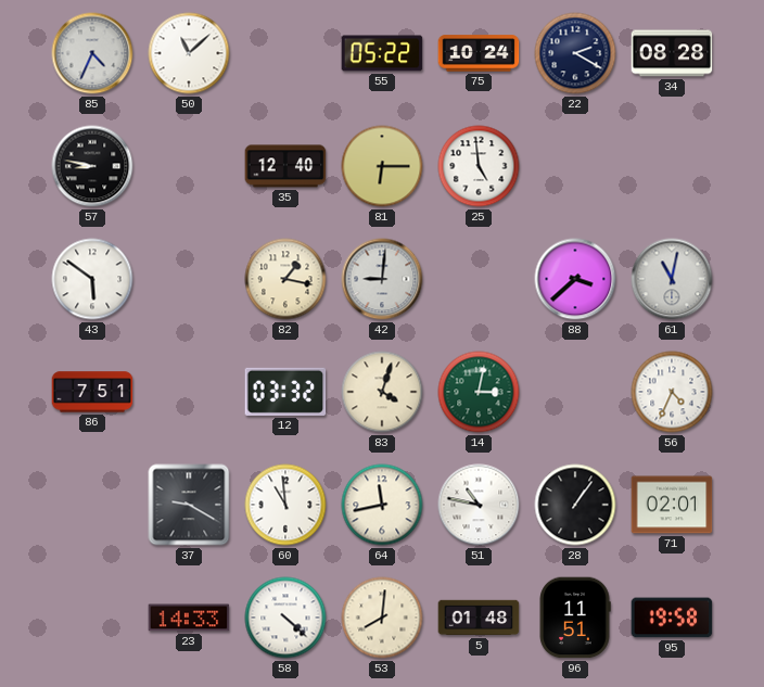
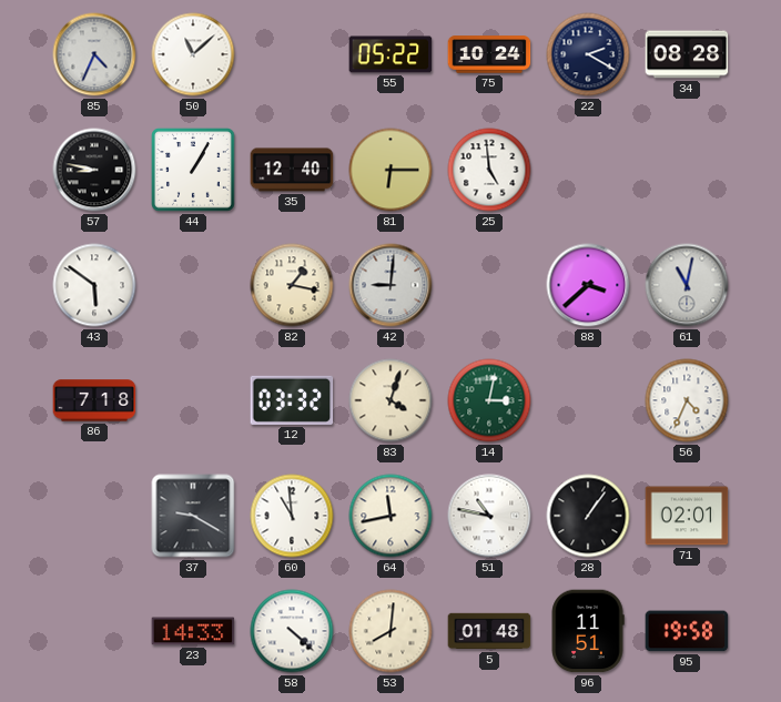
44: none -> 1:05
86: 7:51 -> 7:18
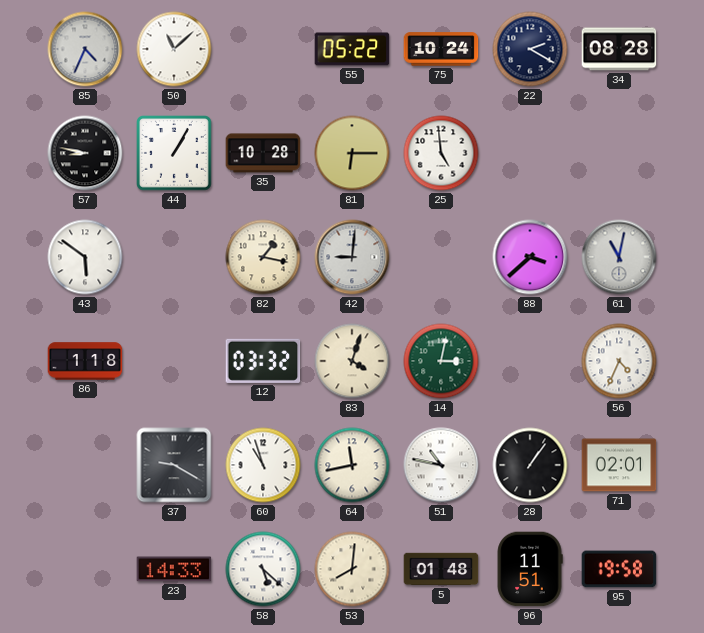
35: 12:40 -> 10:28
86: 7:18 -> 1:18
60: 10:59 -> 10:57
58: 4:22 -> 5:22
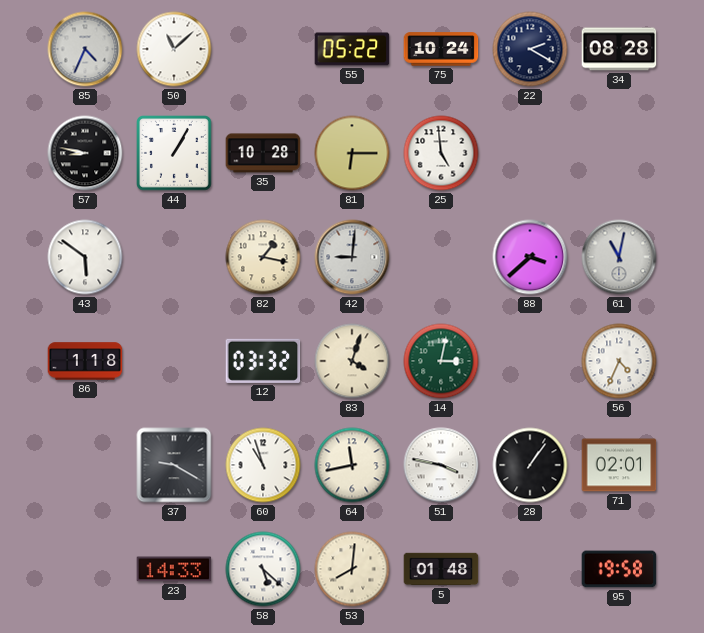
51: 10:47 -> 3:47
96: 11:51 -> none
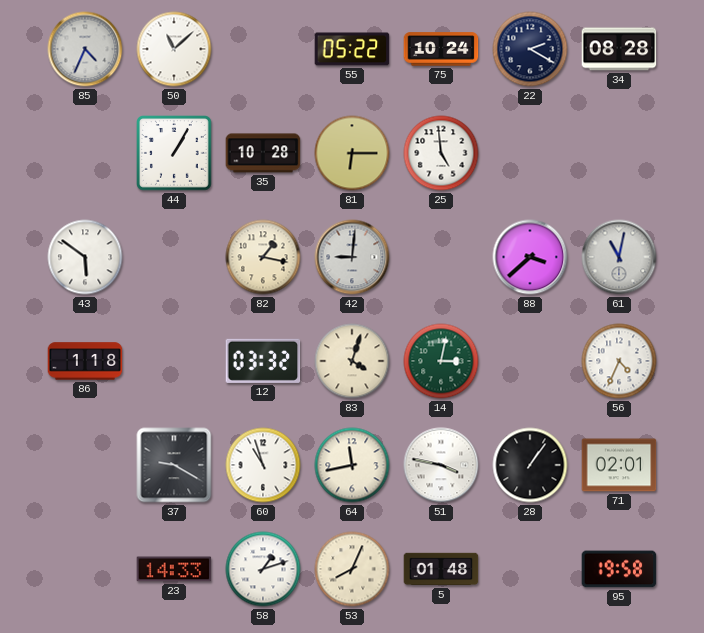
57: 8:47 -> none
58: 5:22 -> 1:12
53: 8:01 -> 8:04
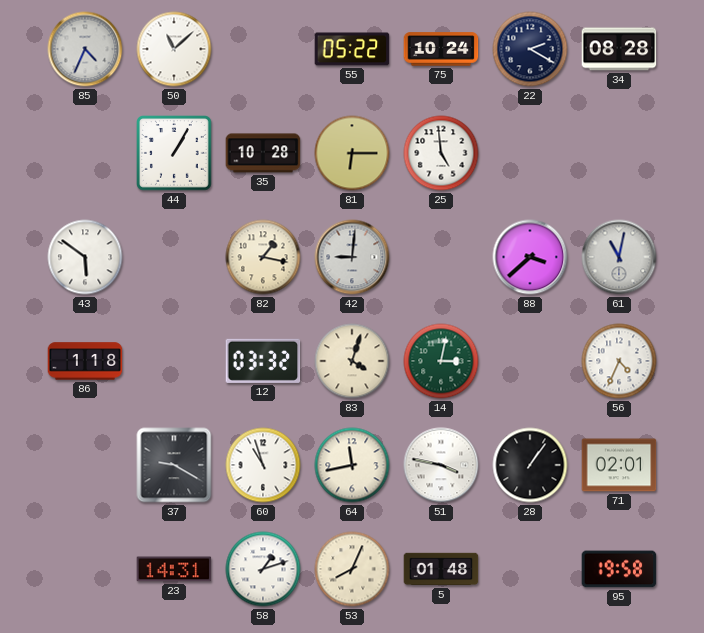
23: 14:33 -> 14:31
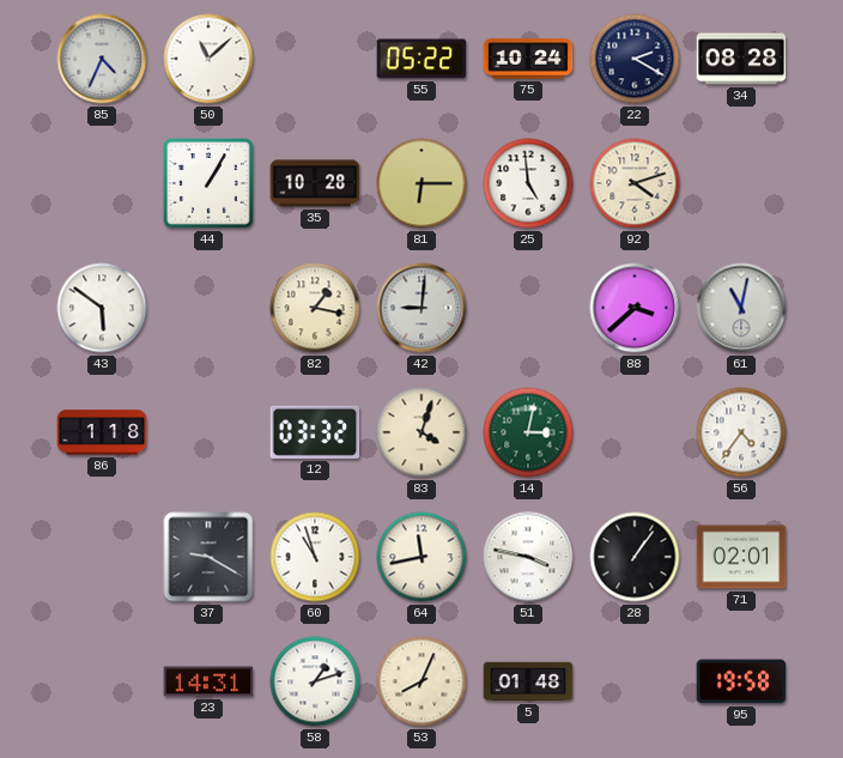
92: none -> 4:12
56: 4:34 -> 4:36
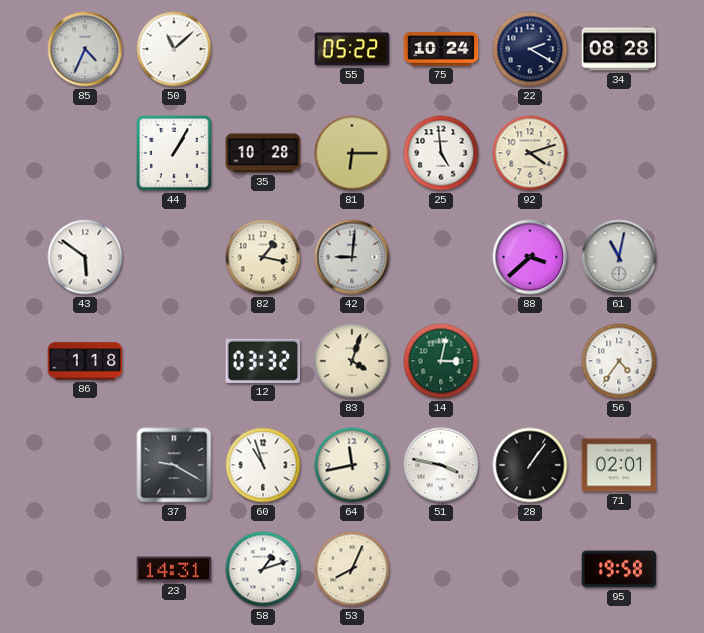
5: 01:48 -> none
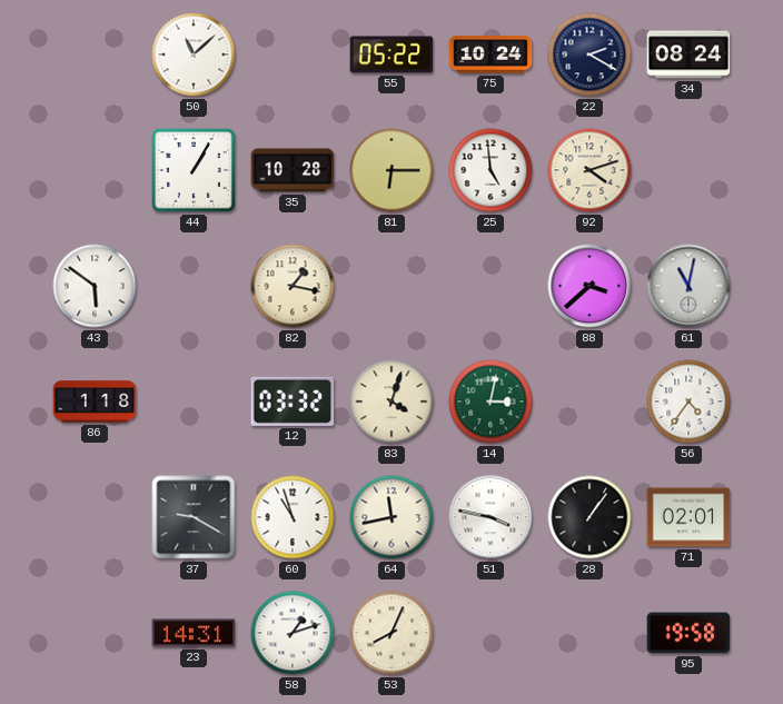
85: 4:34 -> none
34: 08:28 -> 08:24
42: 9:01 -> none
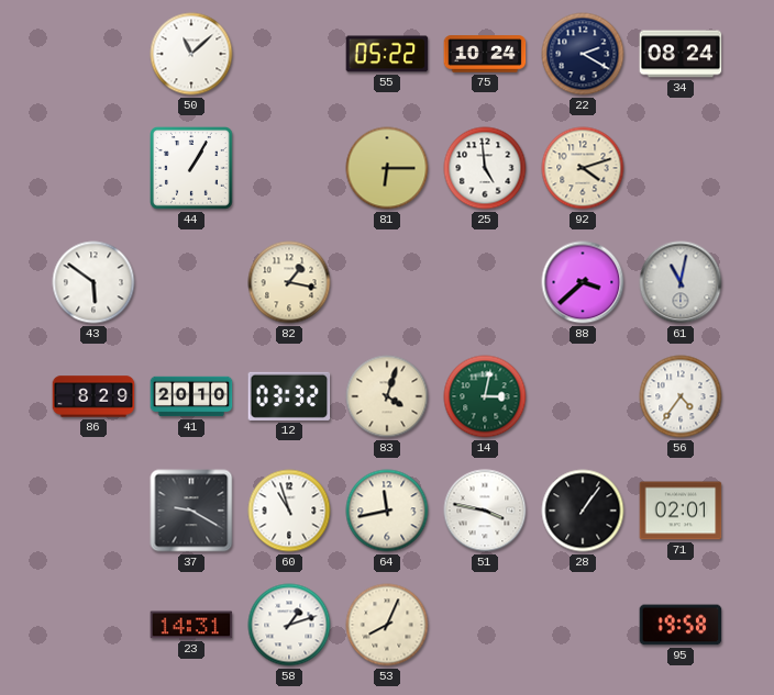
35: 10:28 -> none
86: 1:18 -> 8:29
41: none -> 20:10
